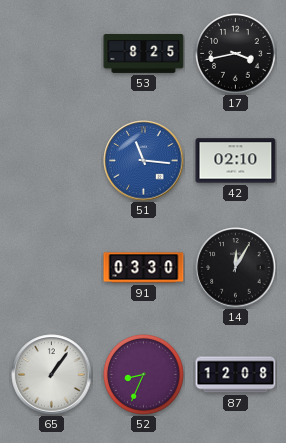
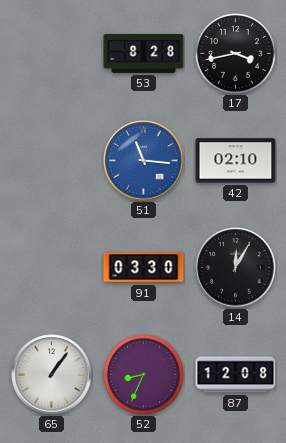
53: 8:25 -> 8:28
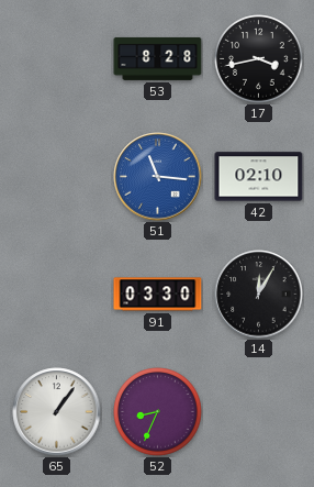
87: 12:08 -> none
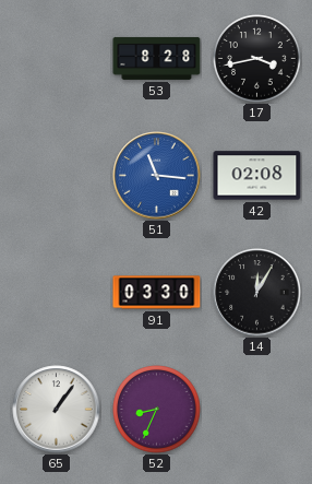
42: 02:10 -> 02:08
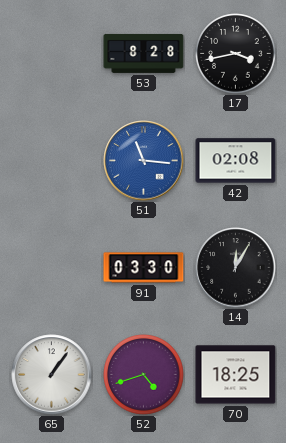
52: 8:34 -> 4:42
70: none -> 18:25
